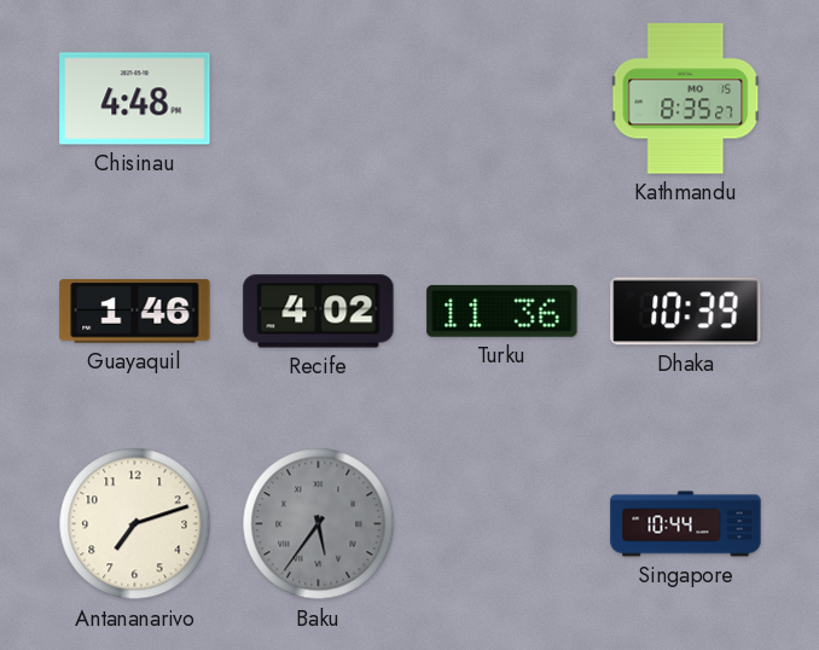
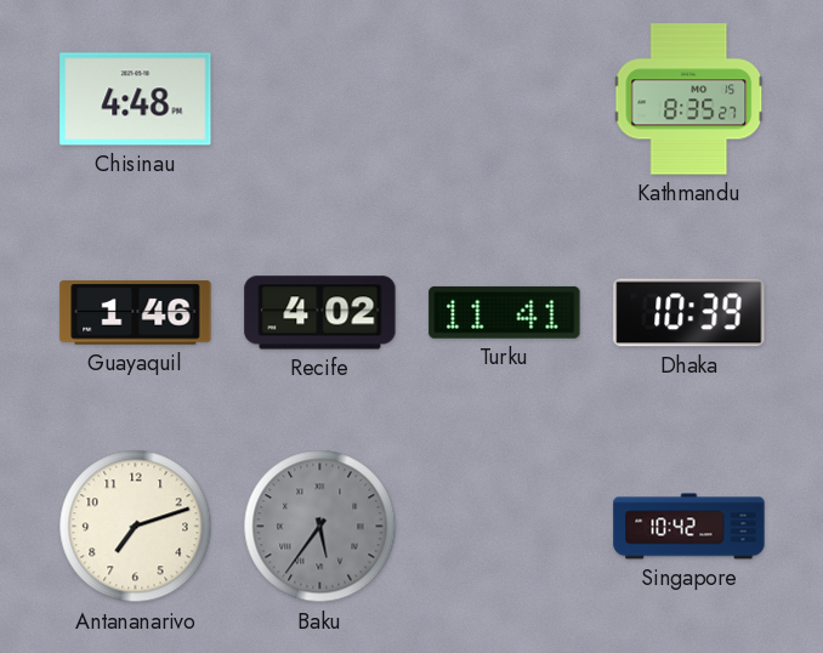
Turku: 11:36 -> 11:41
Singapore: 10:44 -> 10:42
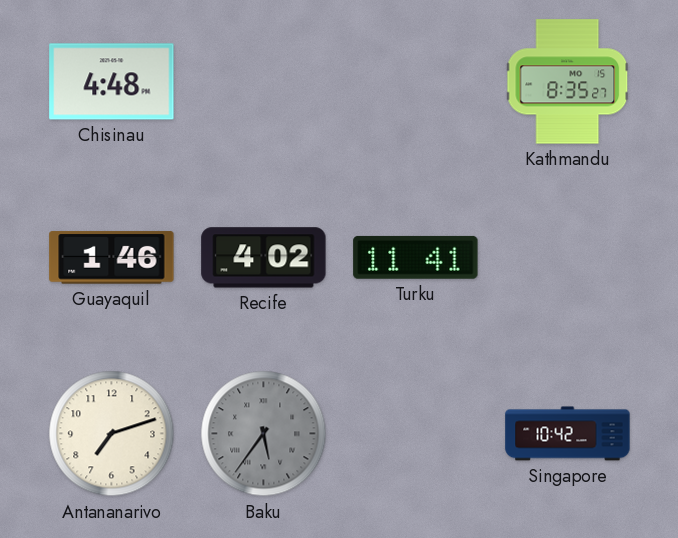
Dhaka: 10:39 -> none
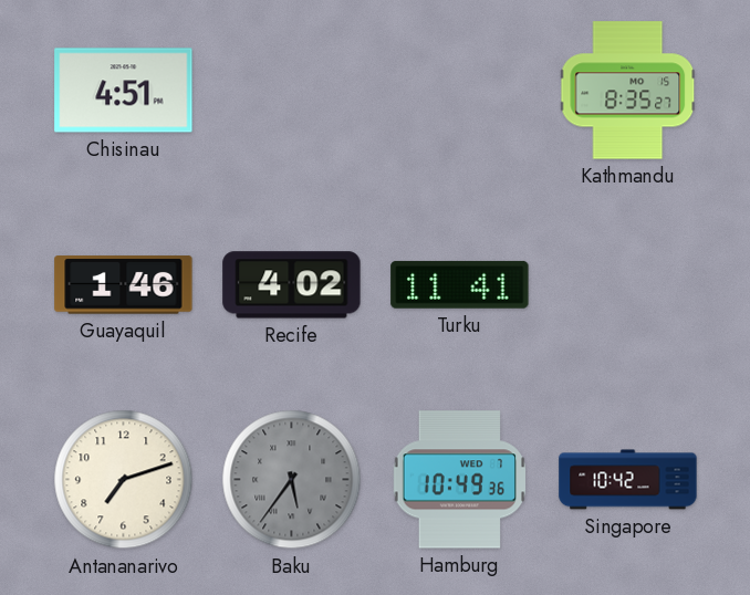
Chisinau: 4:48 -> 4:51
Hamburg: none -> 10:49
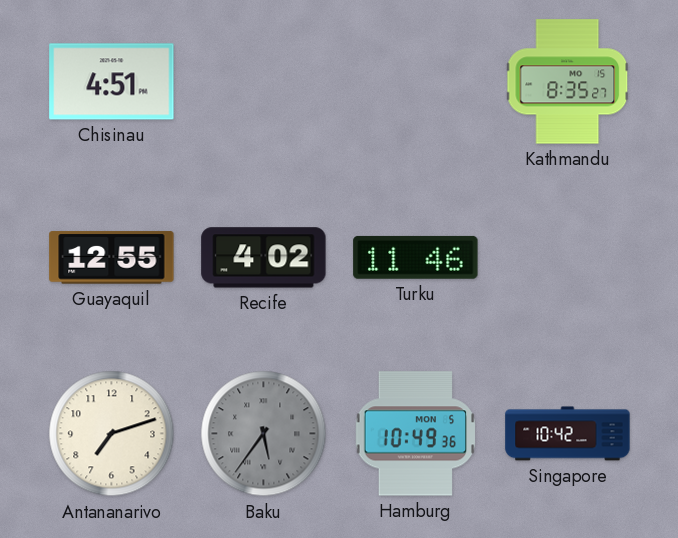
Guayaquil: 1:46 -> 12:55
Turku: 11:41 -> 11:46
Hamburg date: WED 7 -> MON 5
